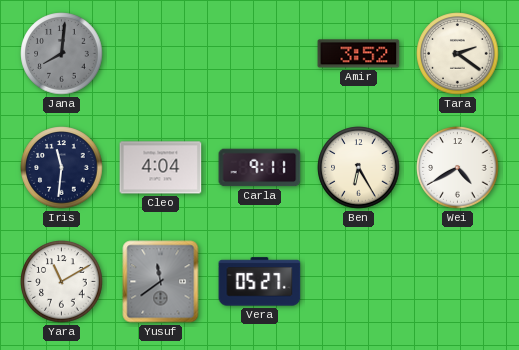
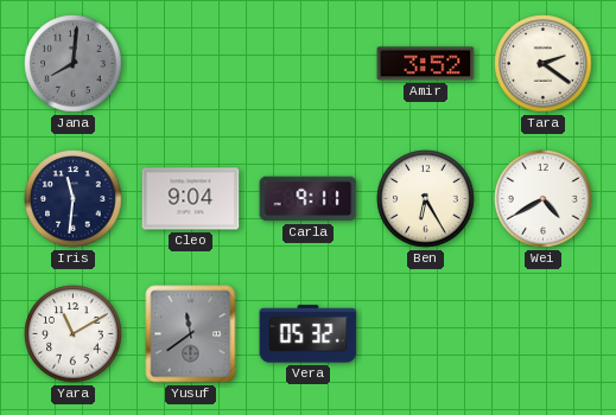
Cleo: 4:04 -> 9:04
Vera: 05:27 -> 05:32
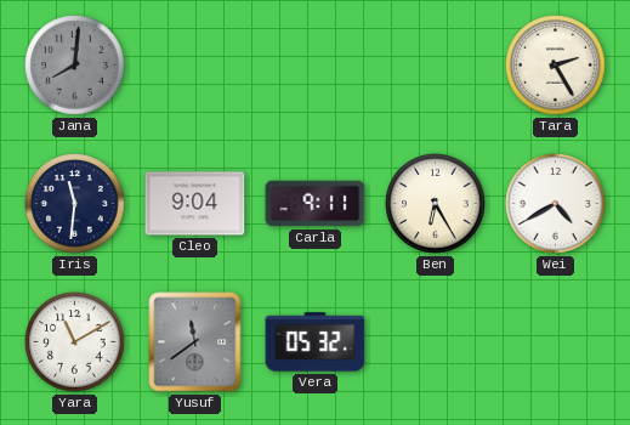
Amir: 3:52 -> none
Tara: 2:21 -> 2:25
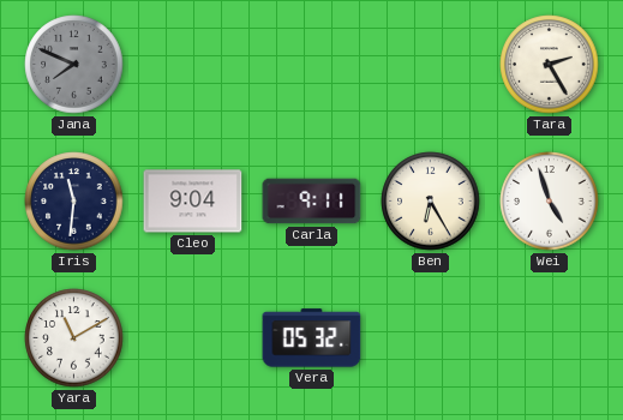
Jana: 8:01 -> 7:49
Wei: 4:40 -> 4:57
Yusuf: 11:39 -> none
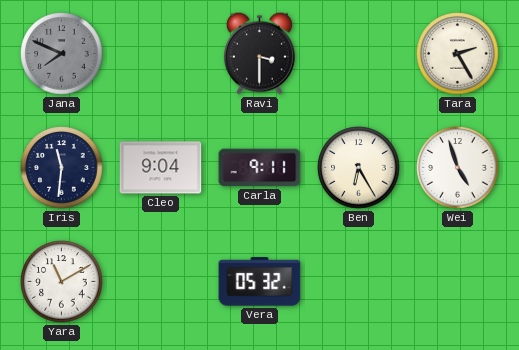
Ravi: none -> 3:30
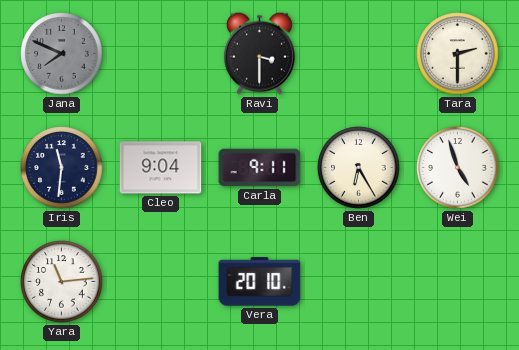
Tara: 2:25 -> 2:30
Yara: 11:10 -> 11:14
Vera: 05:32 -> 20:10
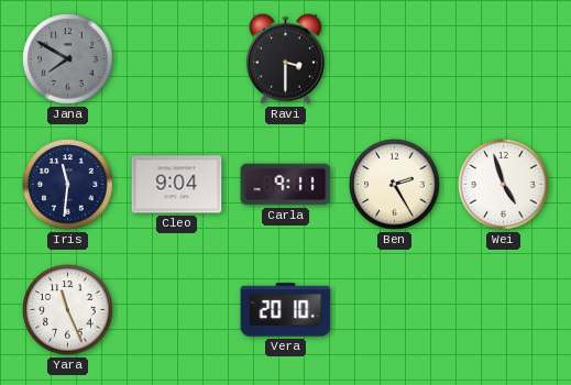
Jana: 7:49 -> 7:50
Tara: 2:30 -> none
Ben: 6:25 -> 2:25
Yara: 11:14 -> 11:26
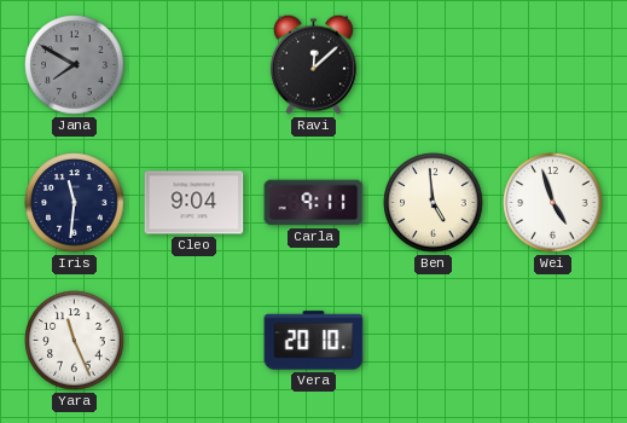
Ravi: 3:30 -> 12:08
Ben: 2:25 -> 4:59
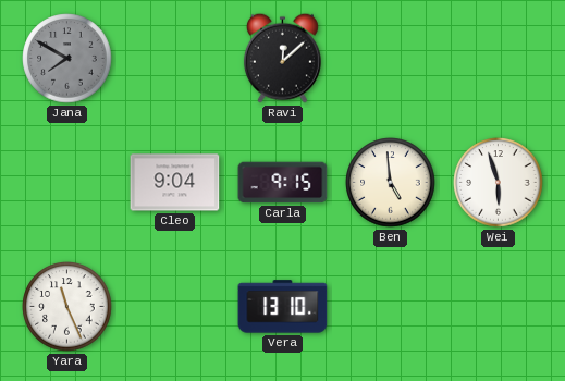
Iris: 11:31 -> none
Carla: 9:11 -> 9:15
Wei: 4:57 -> 5:57
Vera: 20:10 -> 13:10
